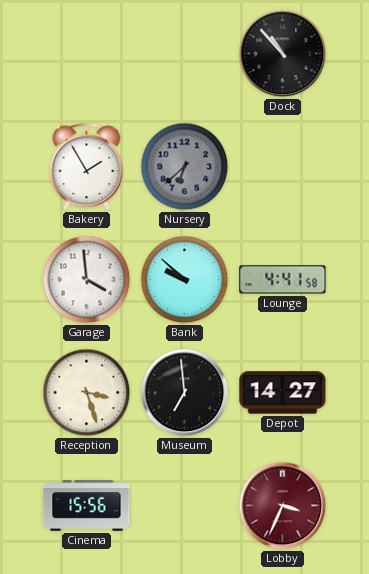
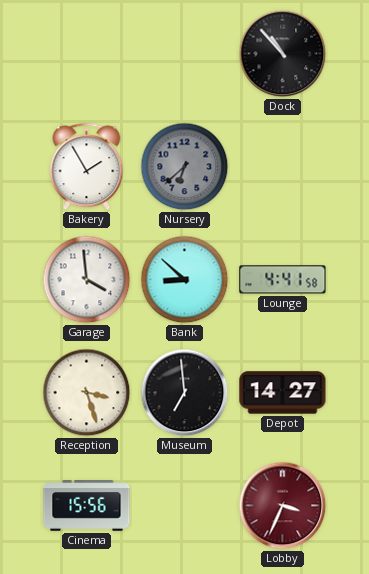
Bank: 9:52 -> 8:52
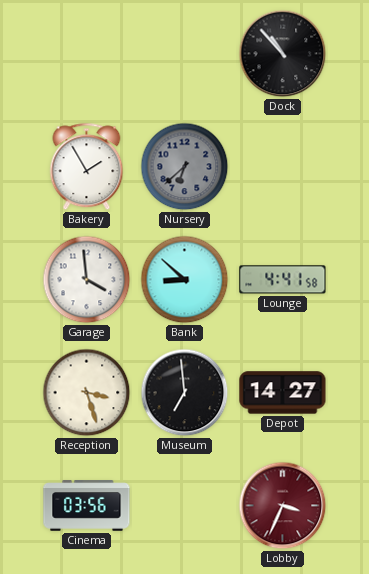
Cinema: 15:56 -> 03:56
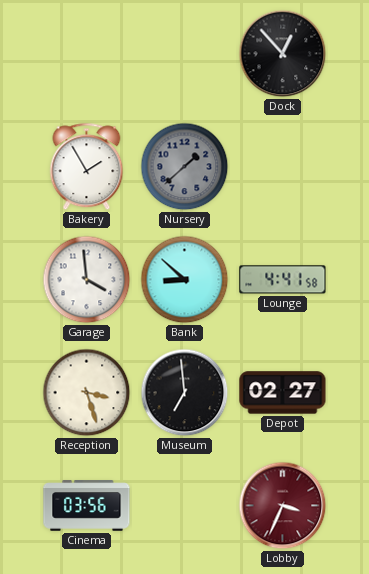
Dock: 10:53 -> 12:53
Nursery: 6:38 -> 1:38
Depot: 14:27 -> 02:27
